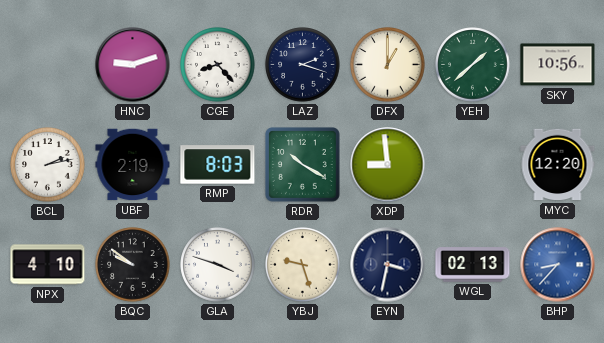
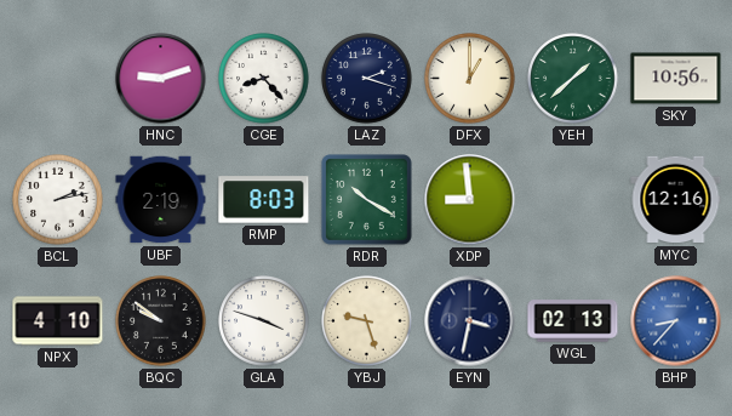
MYC: 12:20 -> 12:16
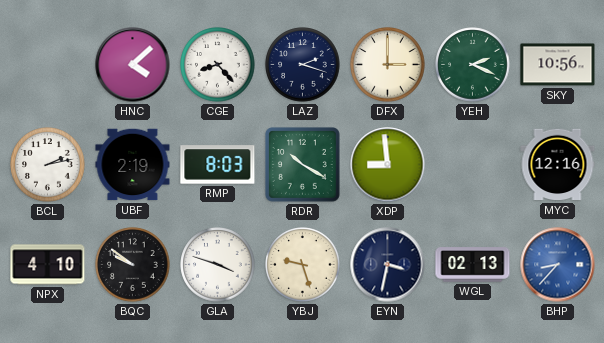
HNC: 9:12 -> 4:08
DFX: 1:00 -> 3:00
YEH: 1:38 -> 2:19
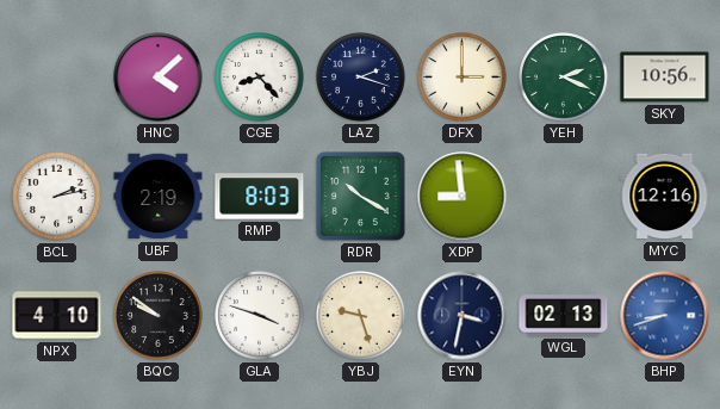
BHP: 8:37 -> 8:42
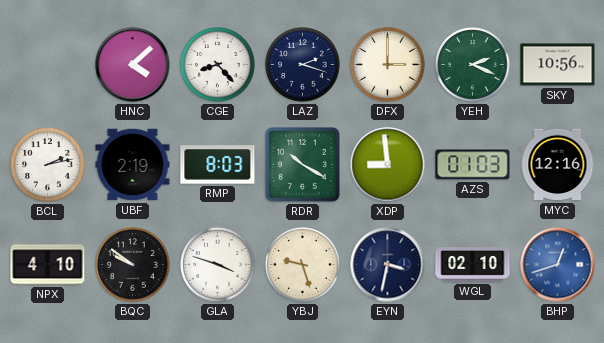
AZS: none -> 01:03
WGL: 02:13 -> 02:10
BHP: 8:42 -> 12:42
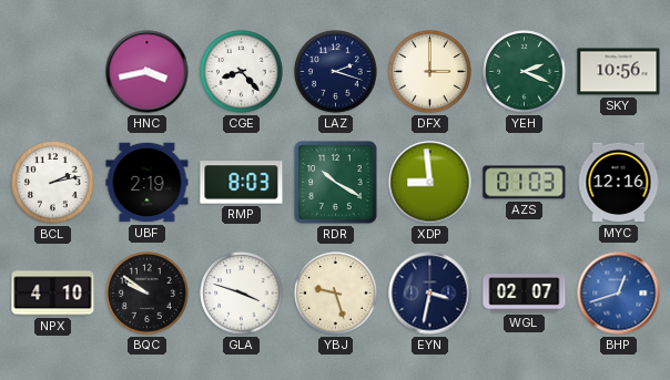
HNC: 4:08 -> 3:43
WGL: 02:10 -> 02:07
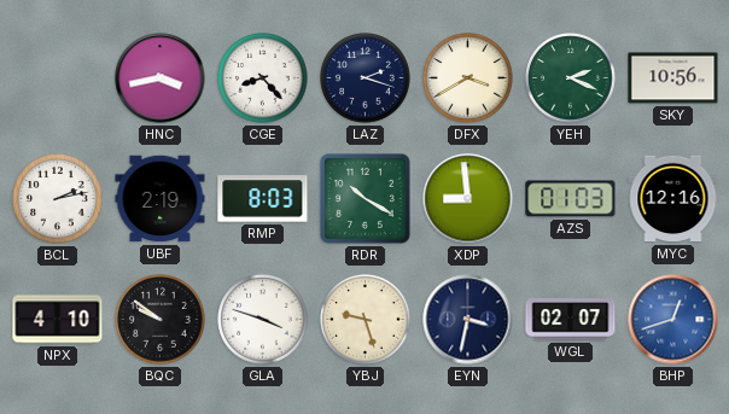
DFX: 3:00 -> 3:40
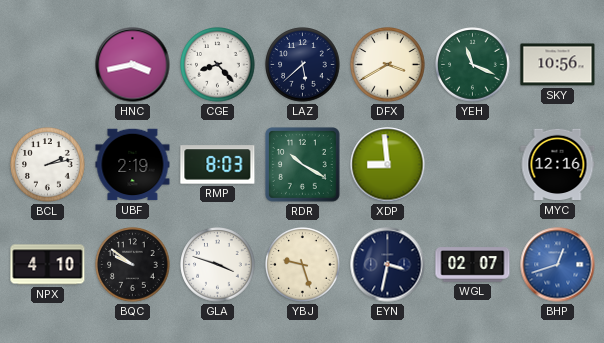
LAZ: 2:18 -> 5:38
YEH: 2:19 -> 11:19
AZS: 01:03 -> none
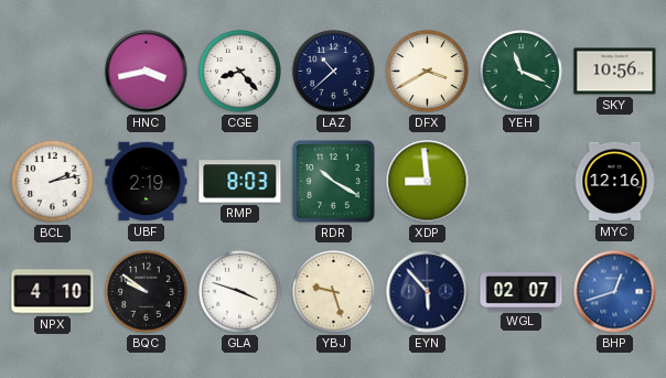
LAZ: 5:38 -> 10:38
EYN: 3:32 -> 5:53
